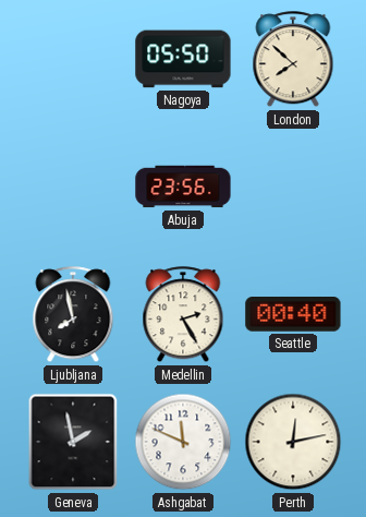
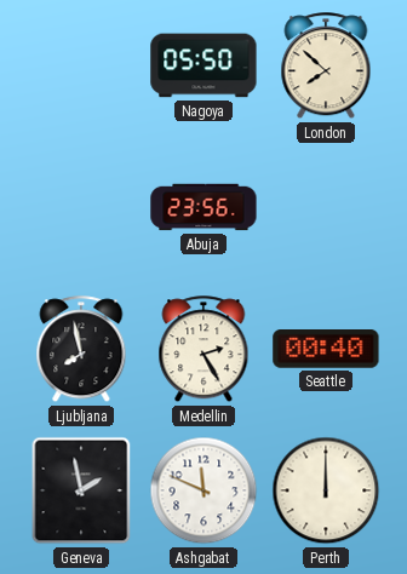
Perth: 12:13 -> 12:00
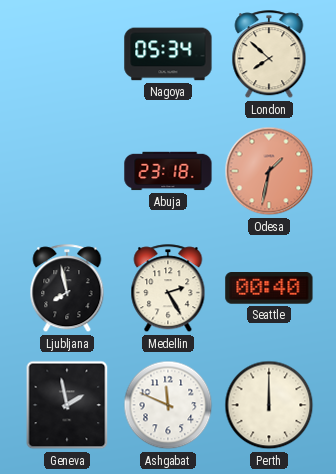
Nagoya: 05:50 -> 05:34
Abuja: 23:56 -> 23:18
Odesa: none -> 1:32
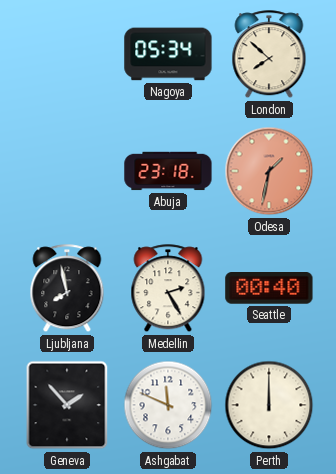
Geneva: 1:58 -> 1:53
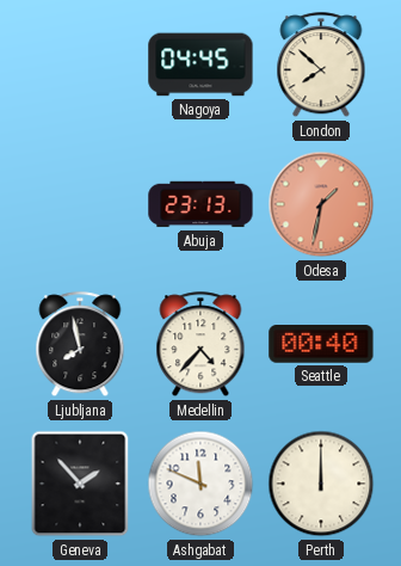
Nagoya: 05:34 -> 04:45
Abuja: 23:18 -> 23:13
Medellin: 2:25 -> 4:37
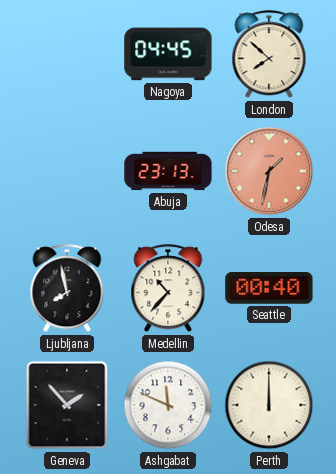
Medellin: 4:37 -> 10:37
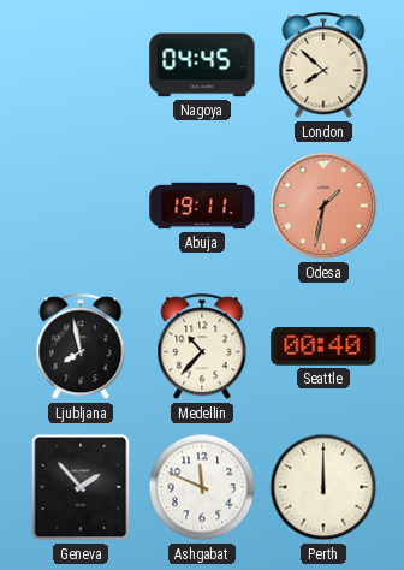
Abuja: 23:13 -> 19:11
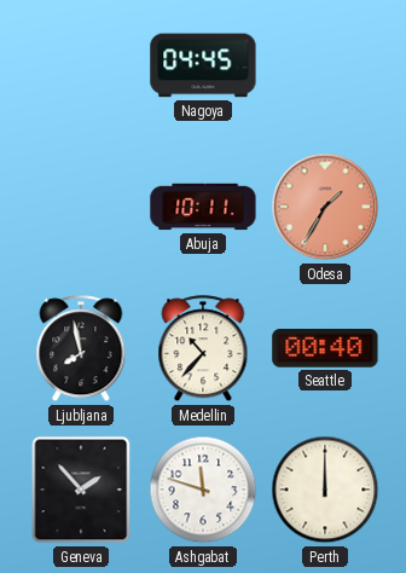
London: 7:52 -> none
Abuja: 19:11 -> 10:11
Odesa: 1:32 -> 1:35
Ashgabat: 11:49 -> 11:48
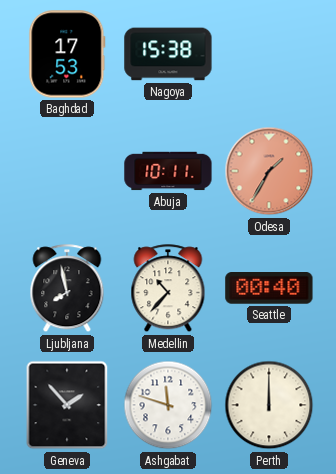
Baghdad: none -> 17:53
Nagoya: 04:45 -> 15:38
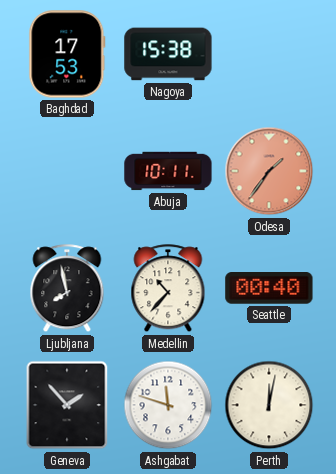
Odesa: 1:35 -> 1:36
Perth: 12:00 -> 12:02
